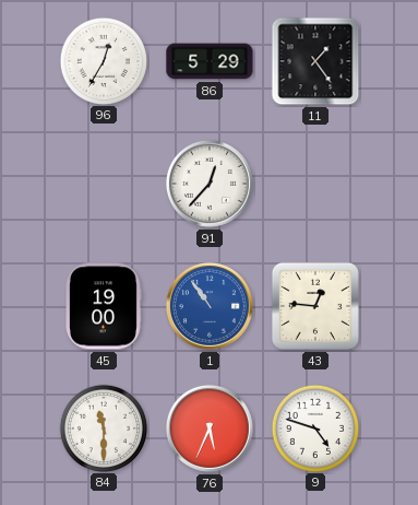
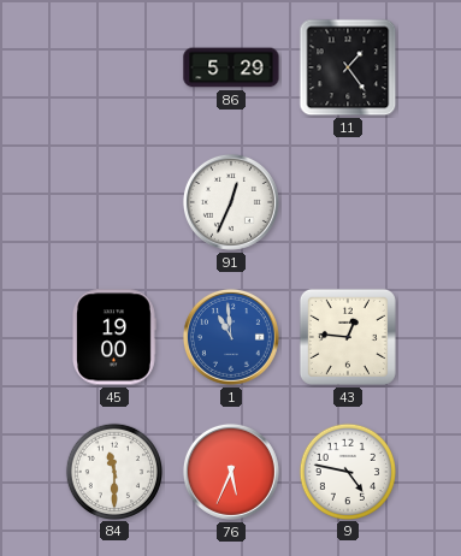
96: 12:35 -> none
91: 12:37 -> 12:34
1: 10:54 -> 10:59
9: 4:48 -> 4:47
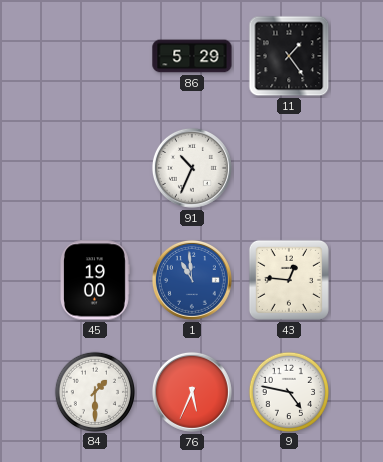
91: 12:34 -> 10:34
84: 11:30 -> 1:30
